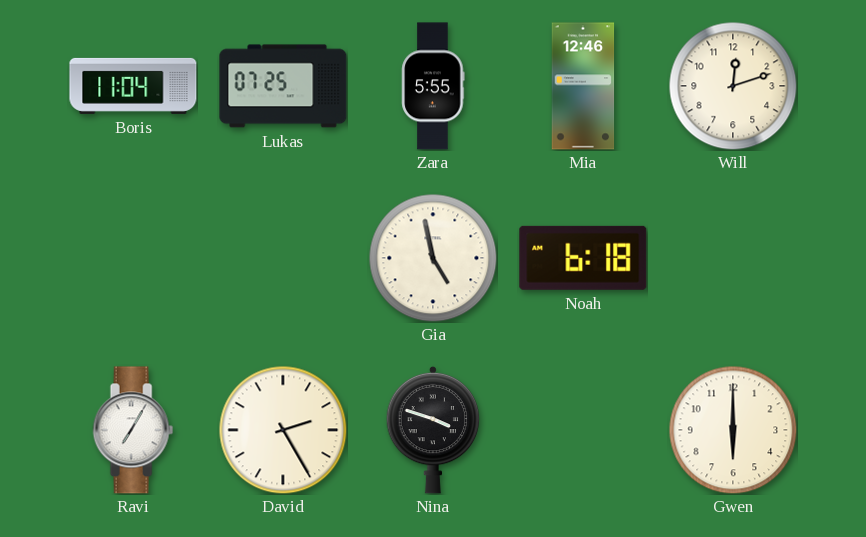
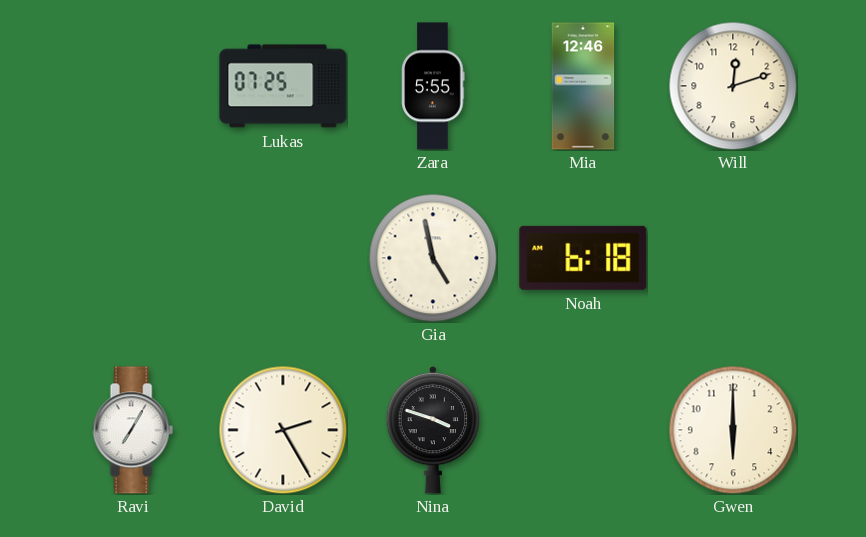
Boris: 11:04 -> none
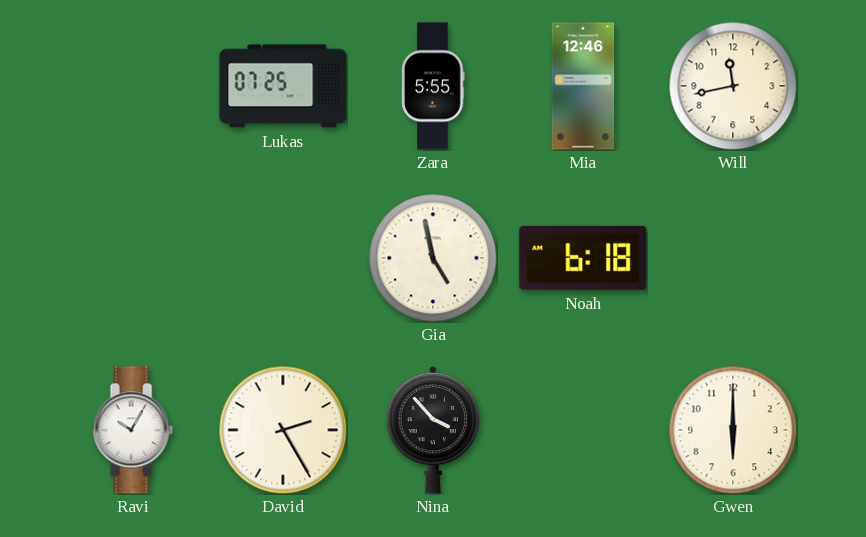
Will: 12:12 -> 11:43
Ravi: 7:05 -> 10:05
Nina: 3:48 -> 3:53
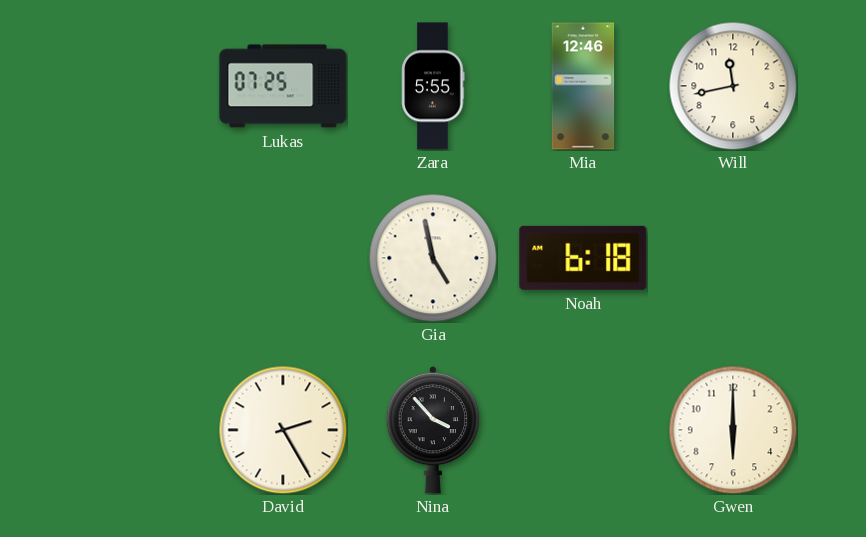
Ravi: 10:05 -> none
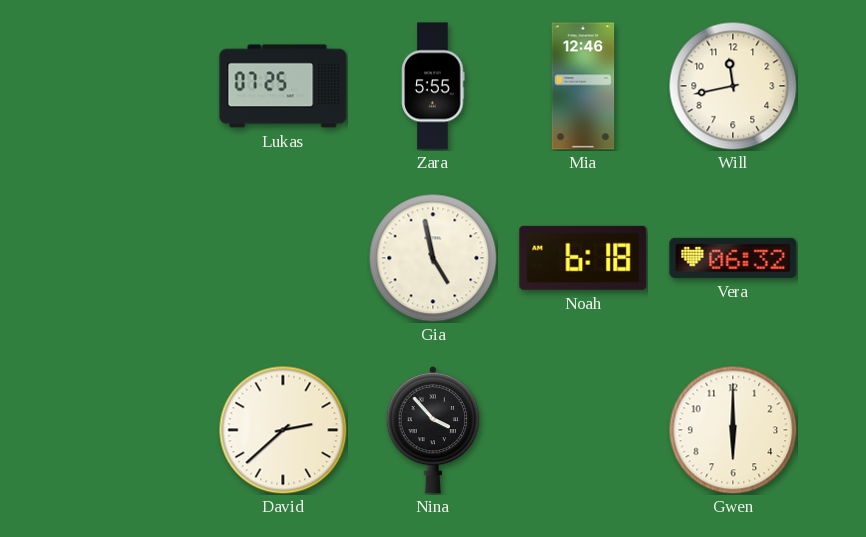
Vera: none -> 06:32
David: 2:25 -> 2:38
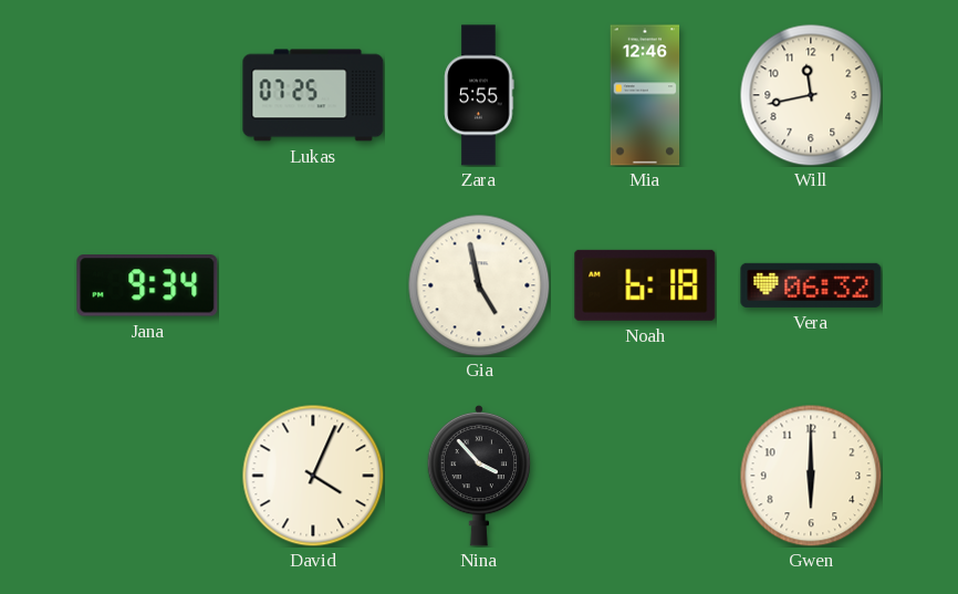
Jana: none -> 9:34
David: 2:38 -> 4:04
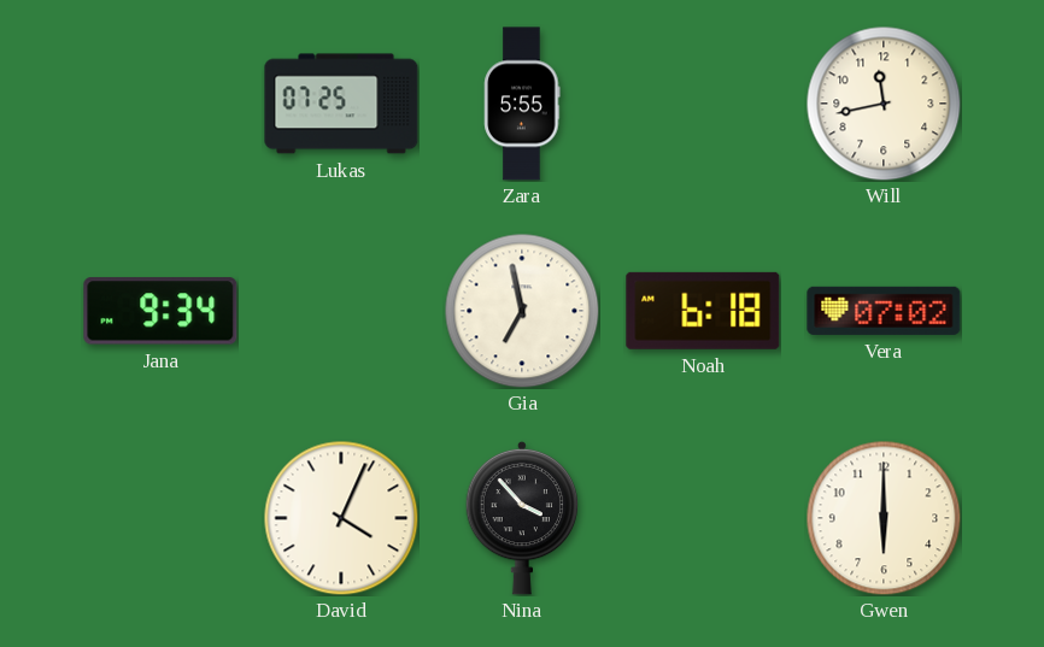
Mia: 12:46 -> none
Gia: 4:58 -> 6:58
Vera: 06:32 -> 07:02
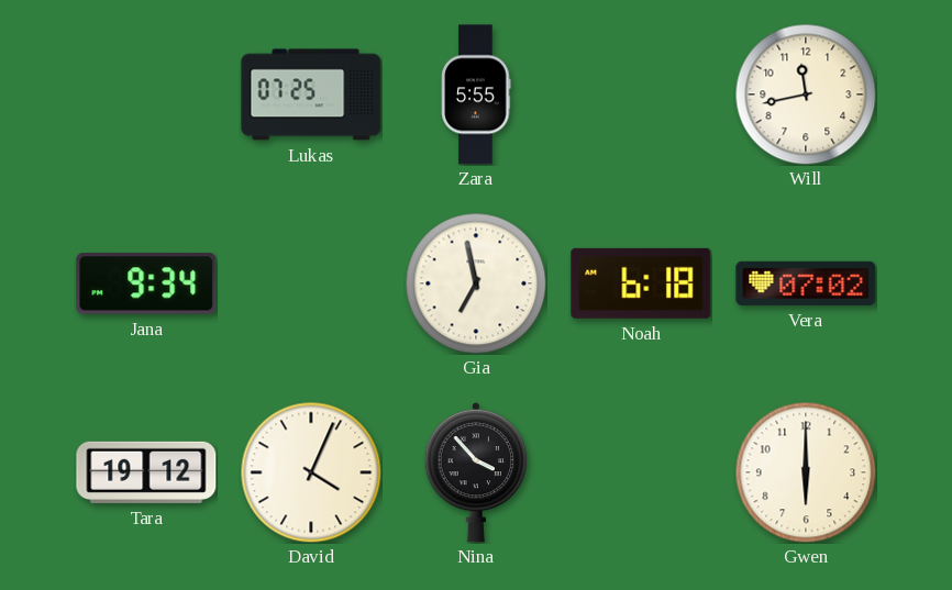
Tara: none -> 19:12
